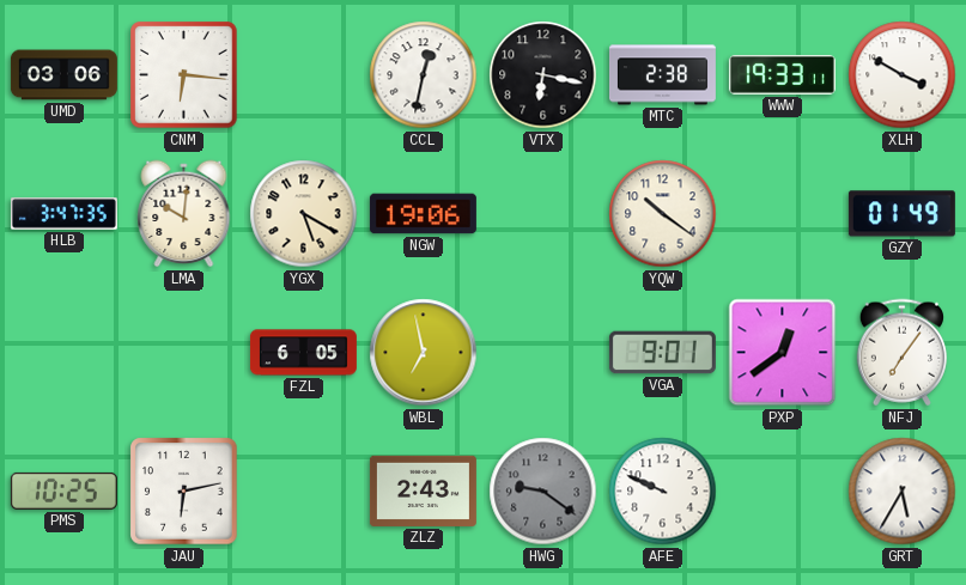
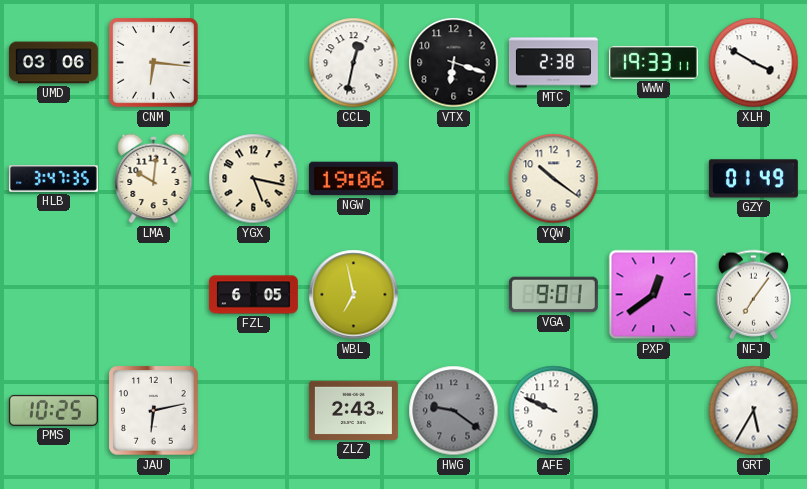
VTX: 6:17 -> 6:18
YGX: 5:20 -> 5:17
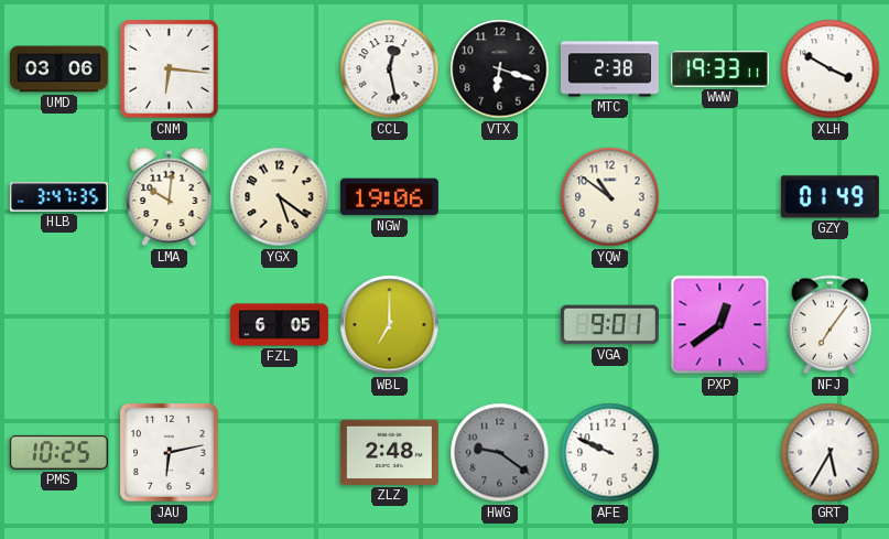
CCL: 12:32 -> 12:28
YGX: 5:17 -> 5:21
YQW: 10:21 -> 10:51
WBL: 6:58 -> 7:00
ZLZ: 2:43 -> 2:48
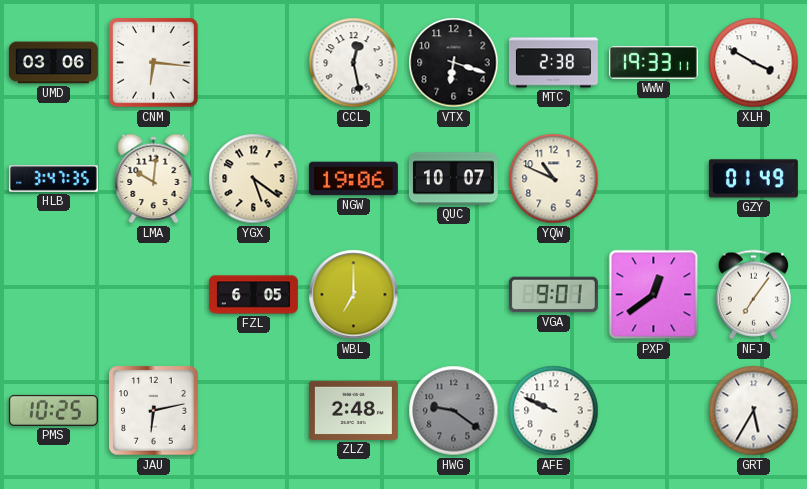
QUC: none -> 10:07
YQW: 10:51 -> 10:49
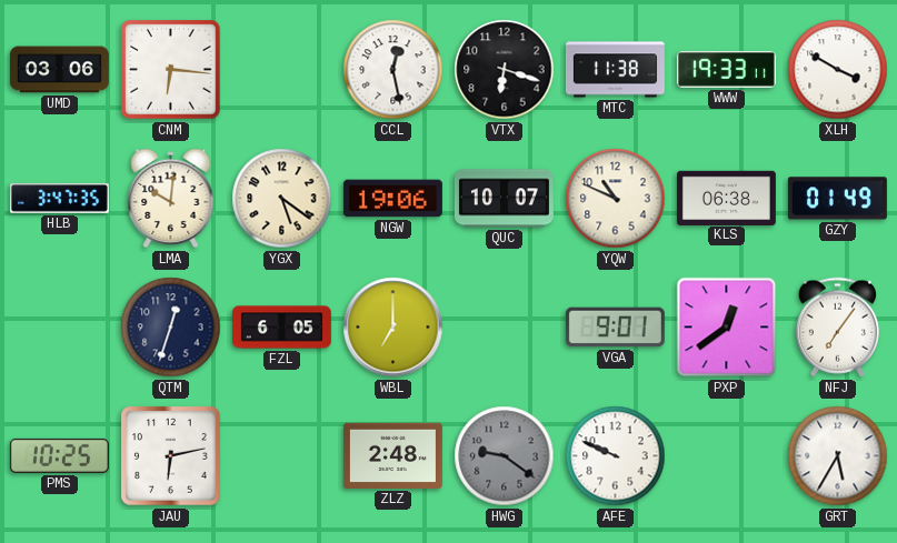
MTC: 2:38 -> 11:38
KLS: none -> 06:38
QTM: none -> 12:33
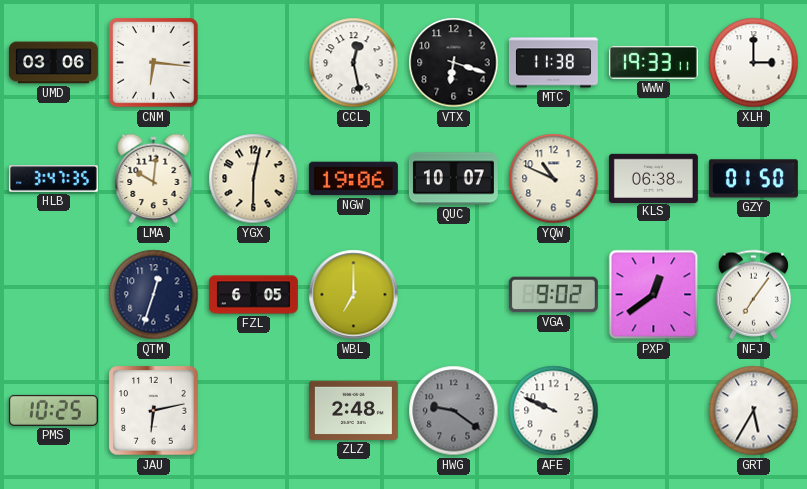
XLH: 3:50 -> 3:00
YGX: 5:21 -> 6:02
GZY: 01:49 -> 01:50
VGA: 9:01 -> 9:02
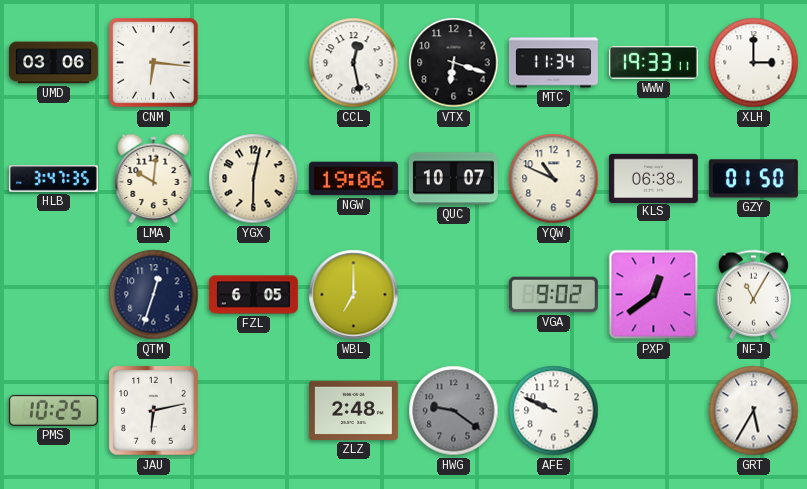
MTC: 11:38 -> 11:34
NFJ: 7:06 -> 11:05
